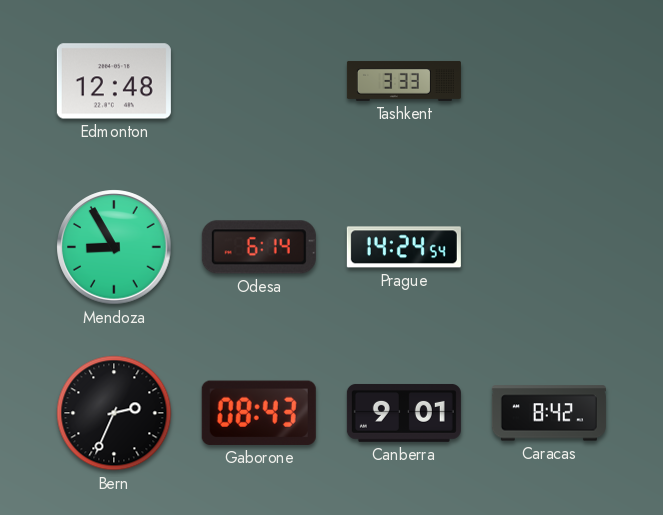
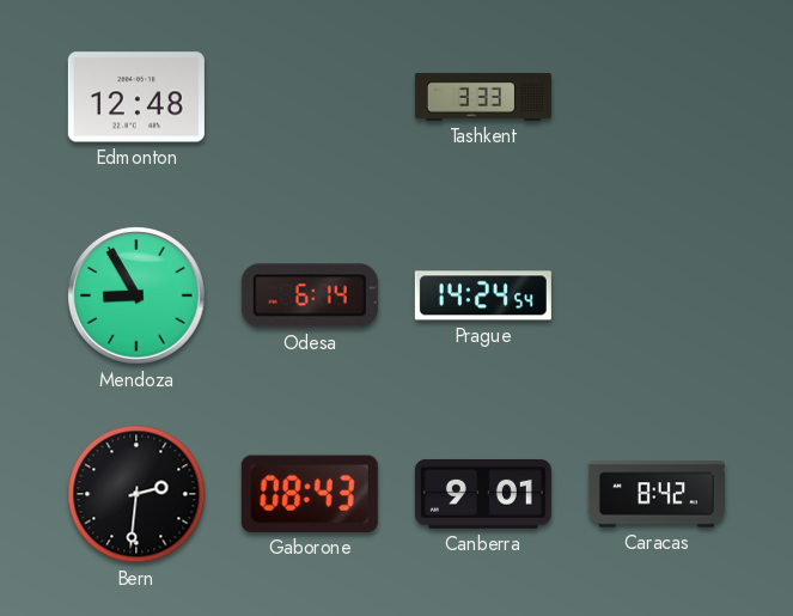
Bern: 2:34 -> 2:31
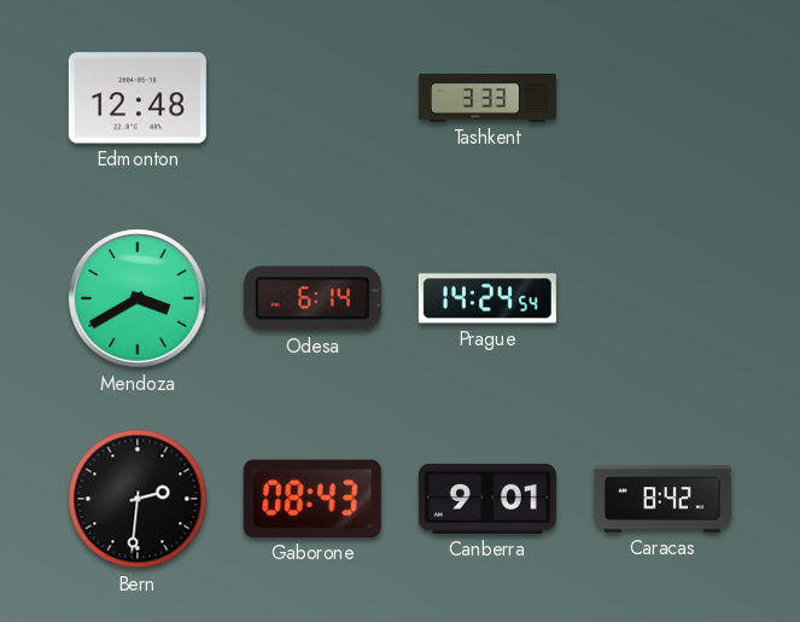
Mendoza: 8:55 -> 3:40
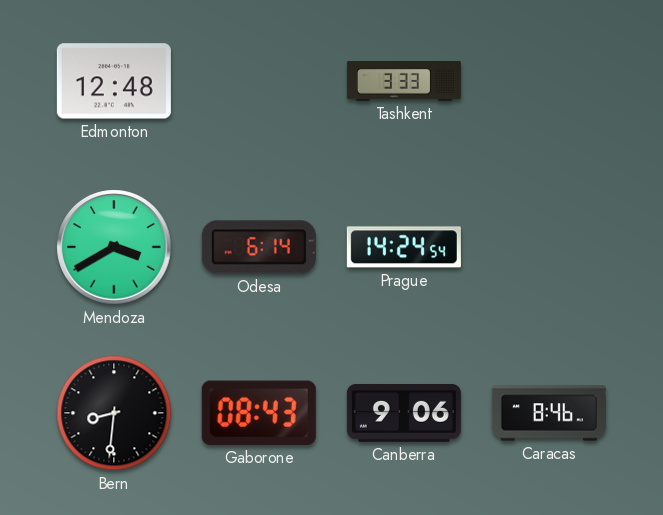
Bern: 2:31 -> 8:31
Canberra: 9:01 -> 9:06
Caracas: 8:42 -> 8:46
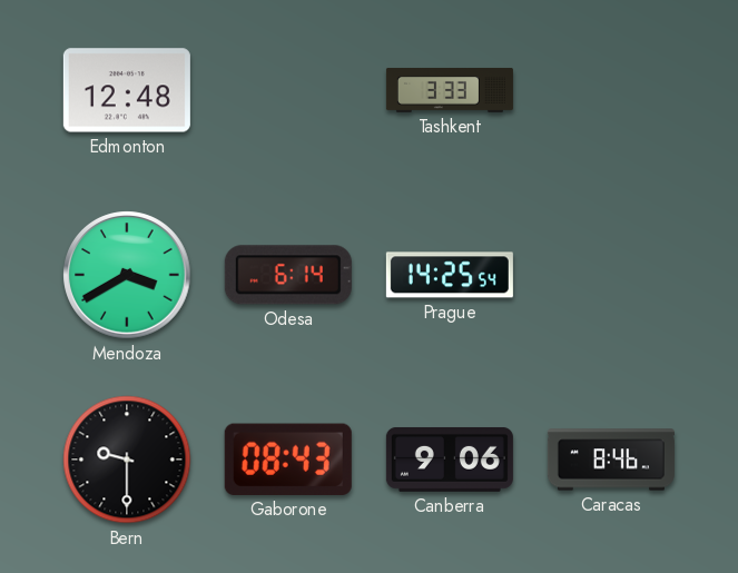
Prague: 14:24 -> 14:25
Bern: 8:31 -> 9:30
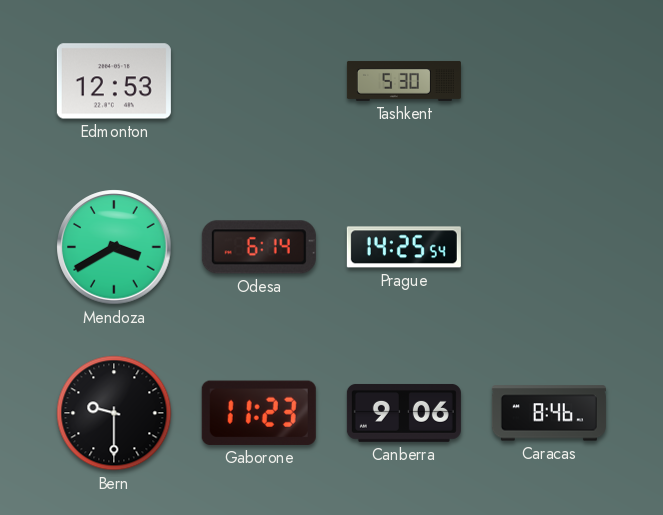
Edmonton: 12:48 -> 12:53
Tashkent: 3:33 -> 5:30
Gaborone: 08:43 -> 11:23
